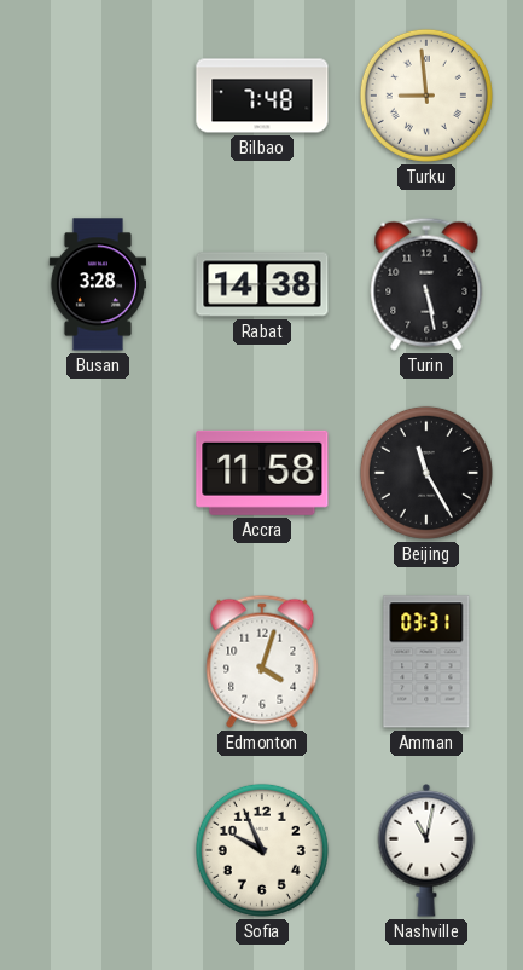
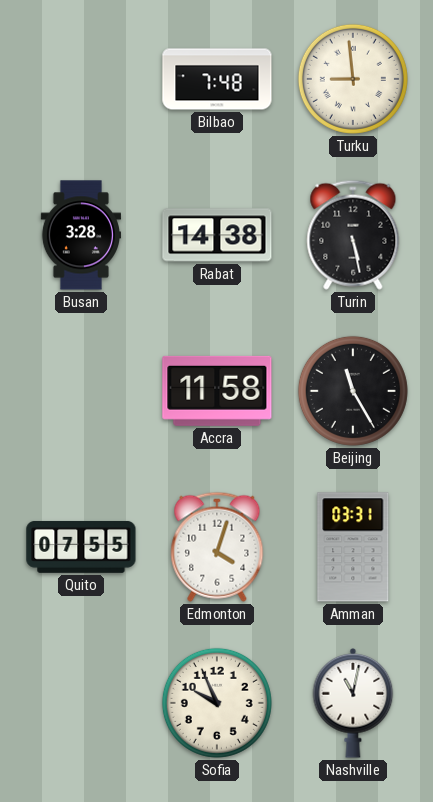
Quito: none -> 07:55
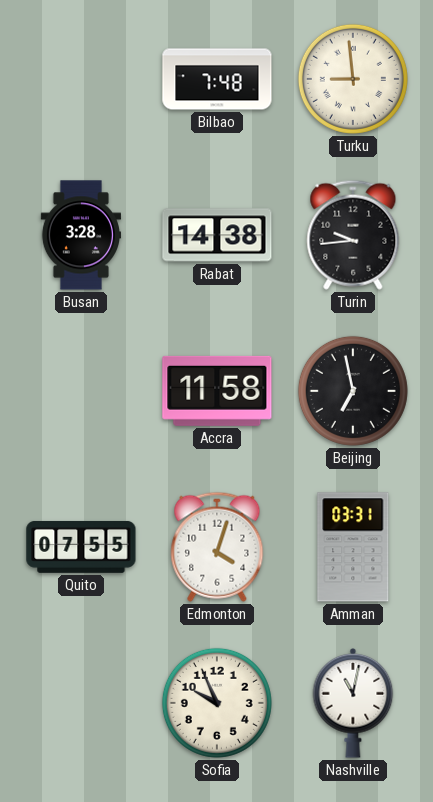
Turin: 5:28 -> 9:44
Beijing: 11:25 -> 6:58
